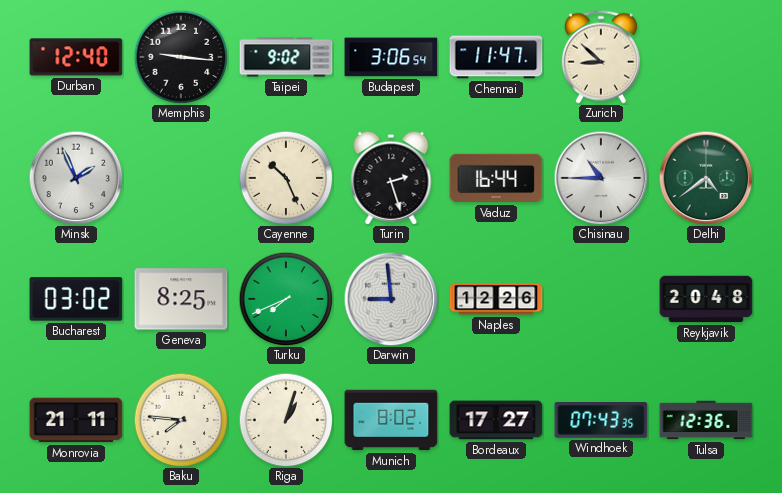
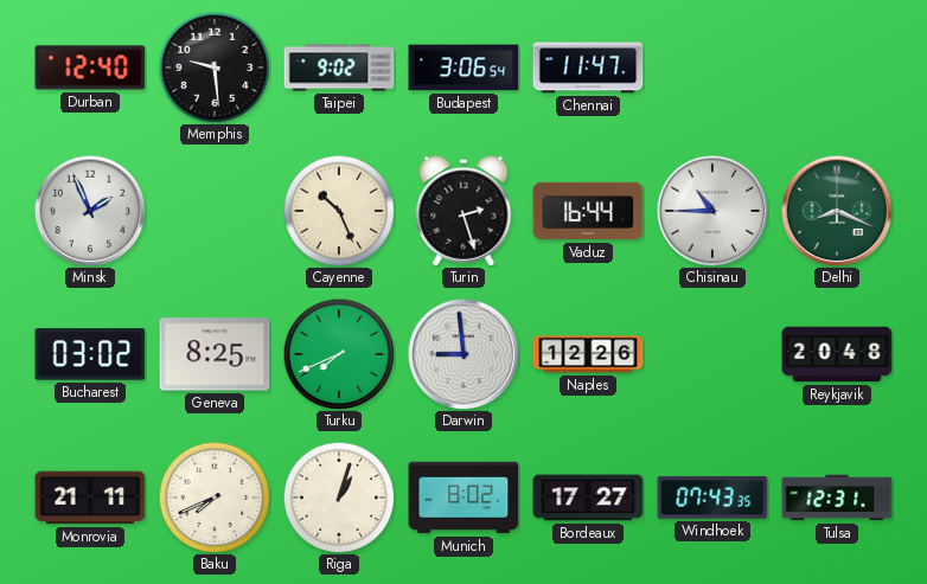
Memphis: 9:16 -> 9:29
Zurich: 8:52 -> none
Delhi: 4:39 -> 8:19
Baku: 7:46 -> 7:41
Tulsa: 12:36 -> 12:31
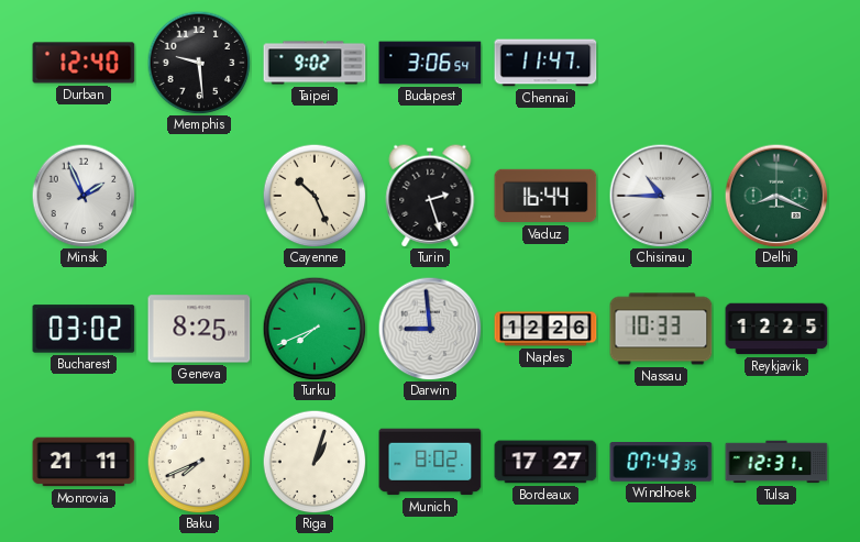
Nassau: none -> 10:33
Reykjavik: 20:48 -> 12:25
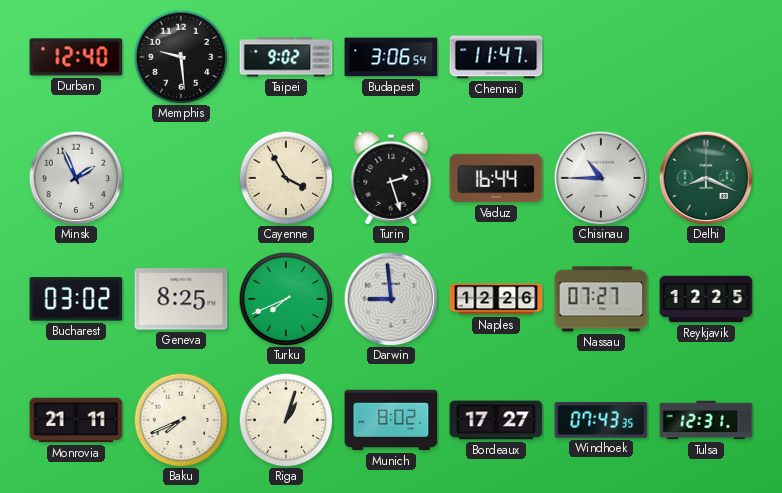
Cayenne: 10:26 -> 3:55
Nassau: 10:33 -> 07:27
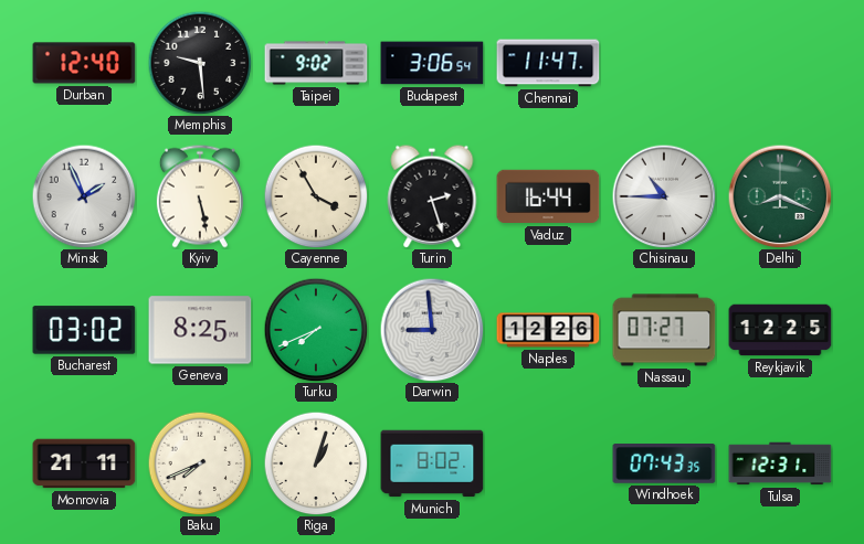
Kyiv: none -> 5:28
Bordeaux: 17:27 -> none
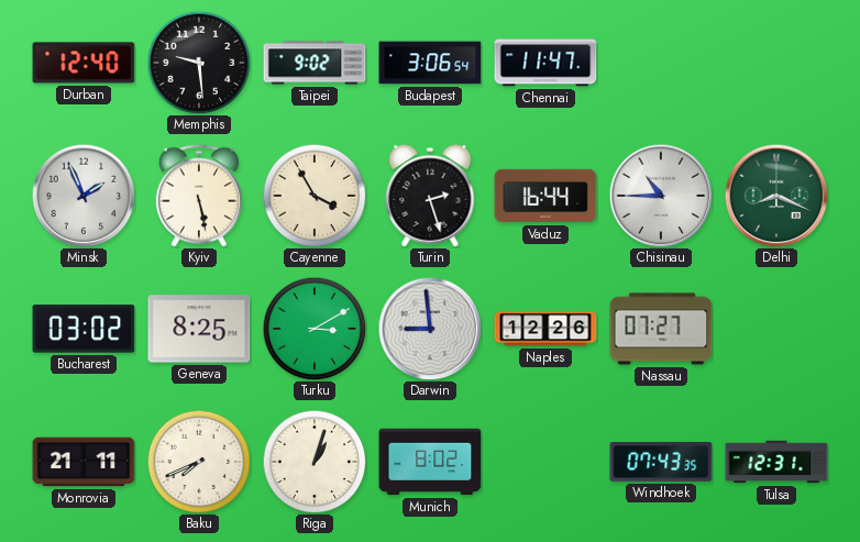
Turku: 7:41 -> 3:10
Reykjavik: 12:25 -> none
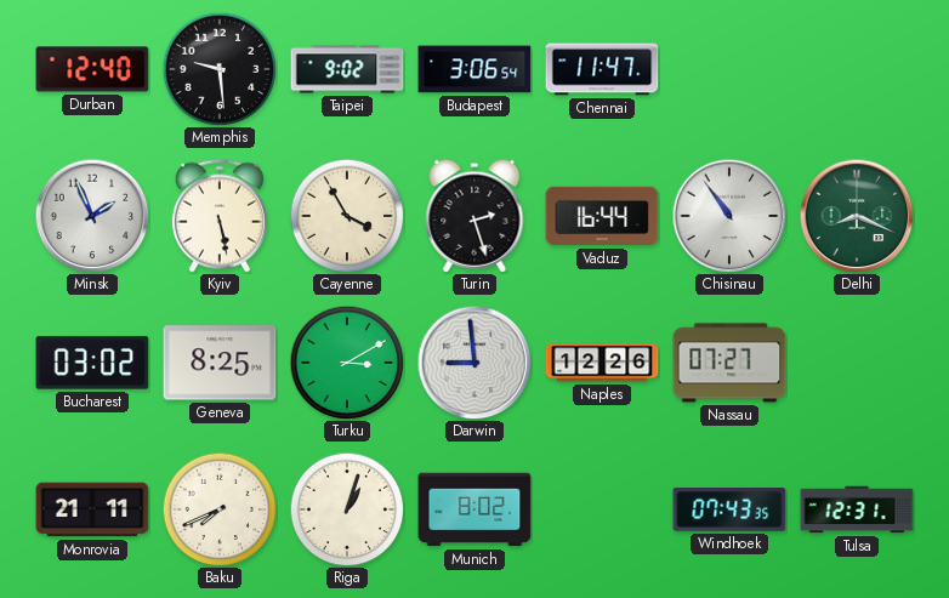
Chisinau: 10:45 -> 10:54
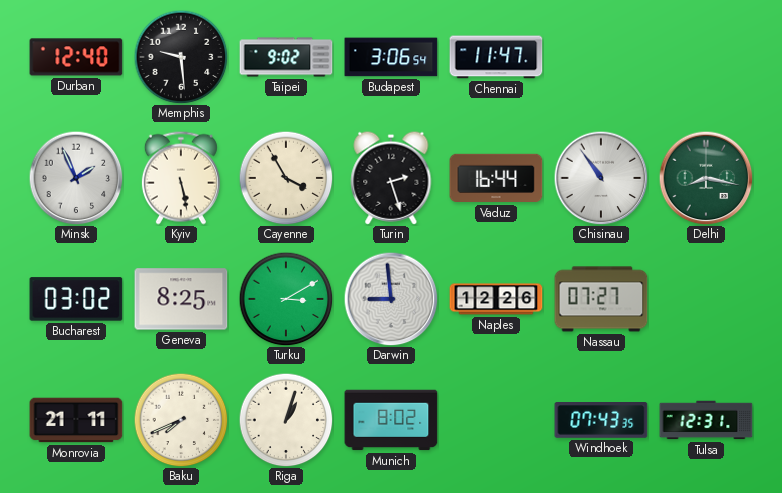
Delhi: 8:19 -> 8:17
